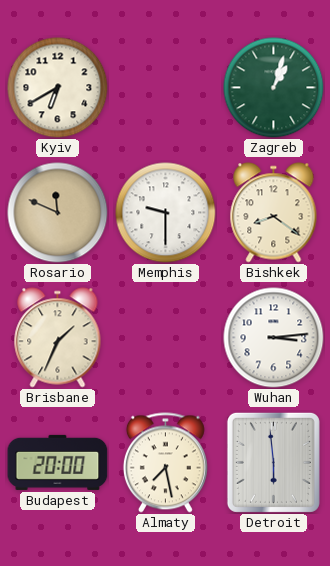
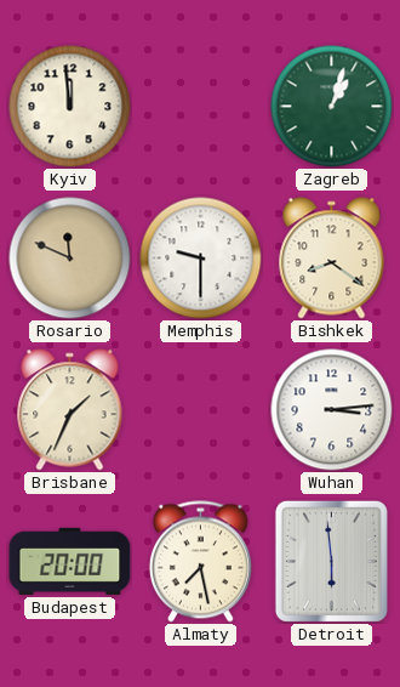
Kyiv: 6:40 -> 11:59
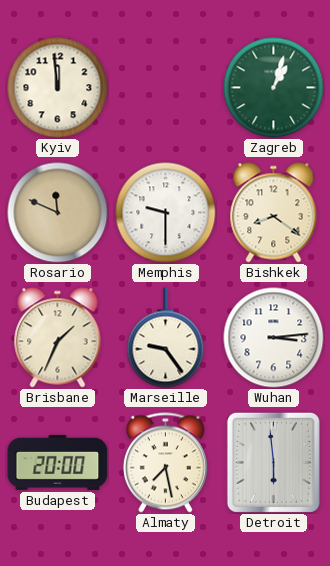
Marseille: none -> 9:24
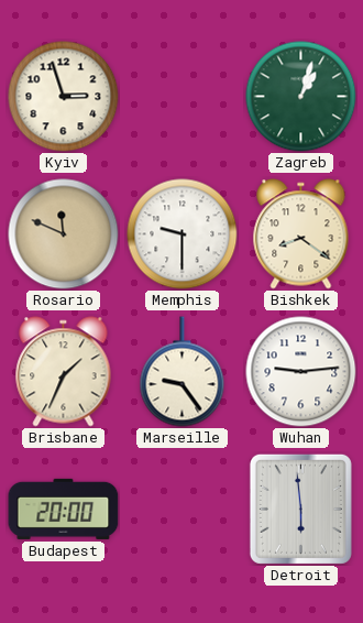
Kyiv: 11:59 -> 2:57
Wuhan: 3:14 -> 9:14
Almaty: 7:28 -> none
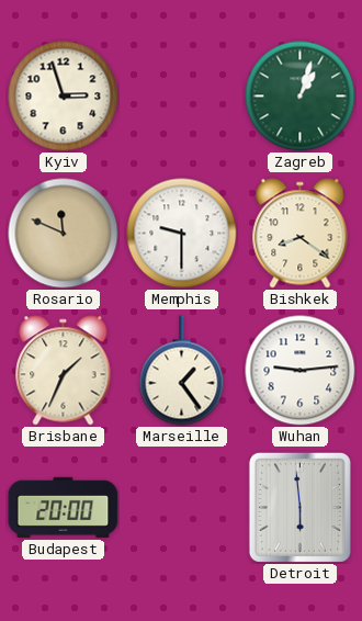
Marseille: 9:24 -> 1:24
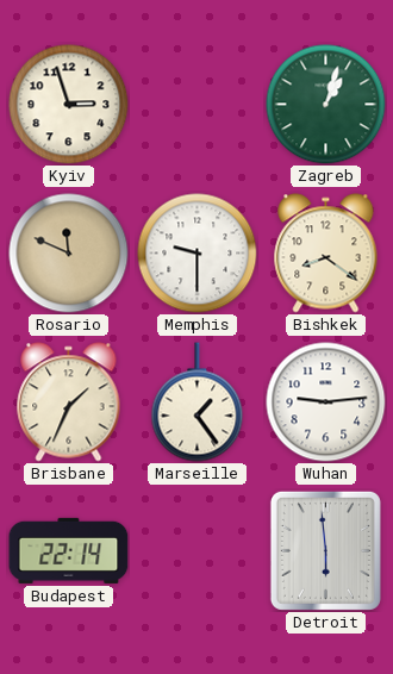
Budapest: 20:00 -> 22:14
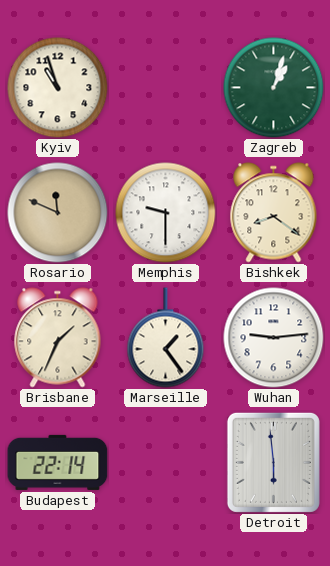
Kyiv: 2:57 -> 10:57
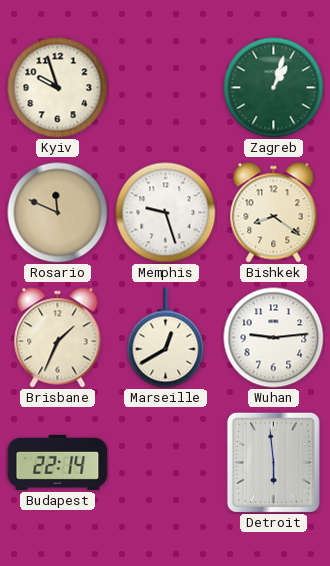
Kyiv: 10:57 -> 9:57
Memphis: 9:30 -> 9:27
Marseille: 1:24 -> 12:40
